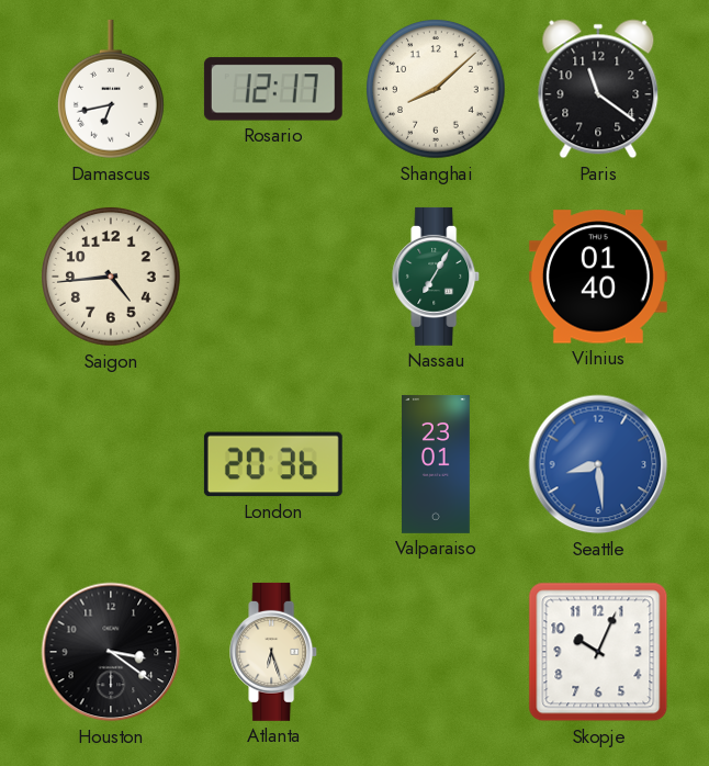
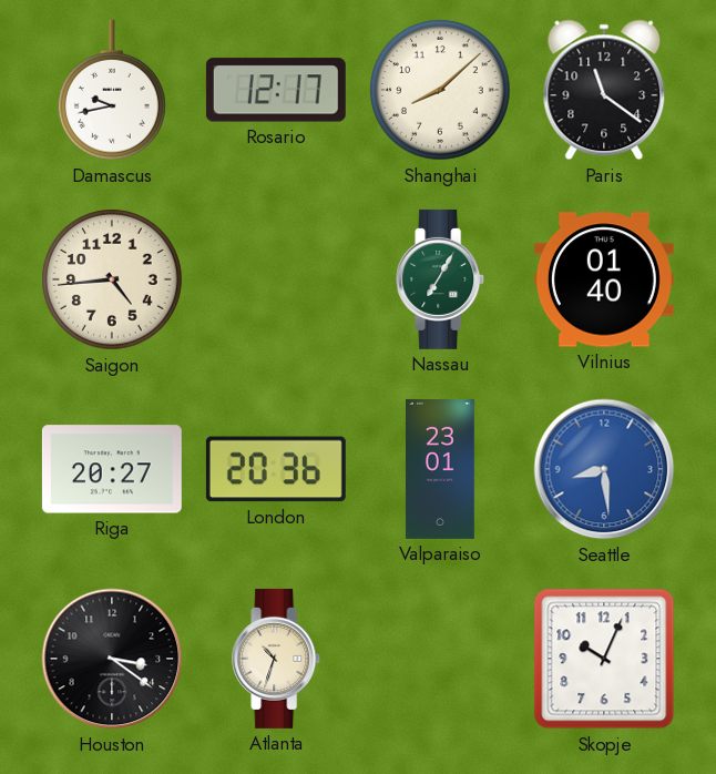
Damascus: 6:43 -> 9:43
Riga: none -> 20:27
Atlanta: 6:27 -> 10:33
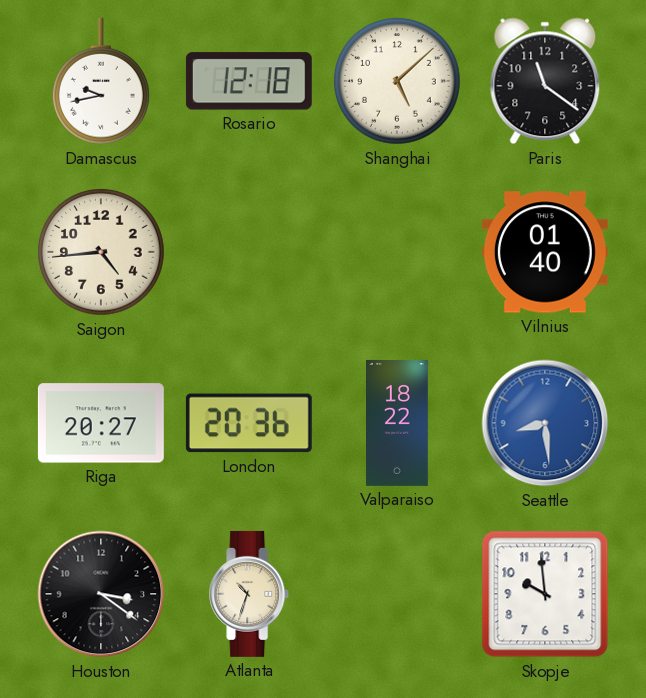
Rosario: 12:17 -> 12:18
Shanghai: 8:08 -> 5:08
Nassau: 7:05 -> none
Valparaiso: 23:01 -> 18:22
Skopje: 10:04 -> 9:59
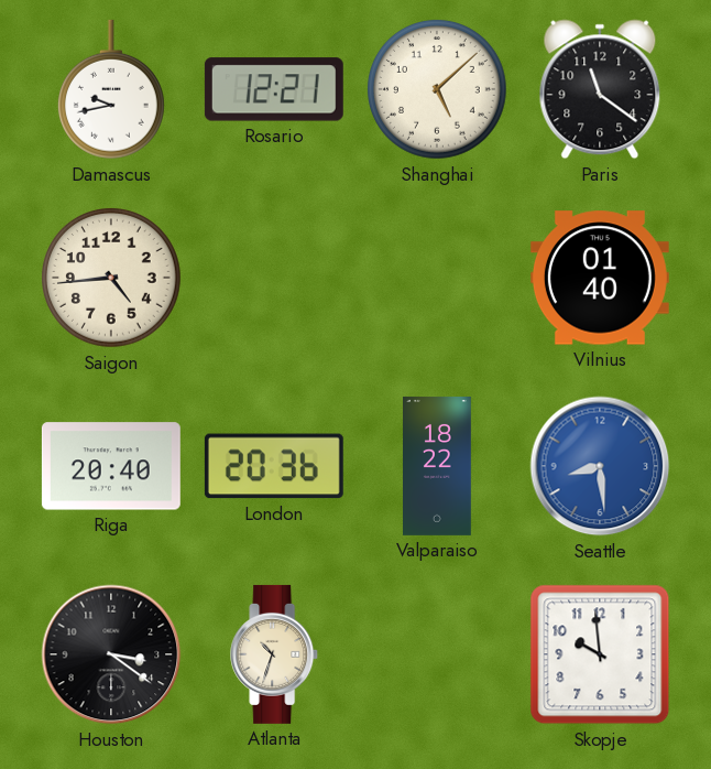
Rosario: 12:18 -> 12:21
Riga: 20:27 -> 20:40
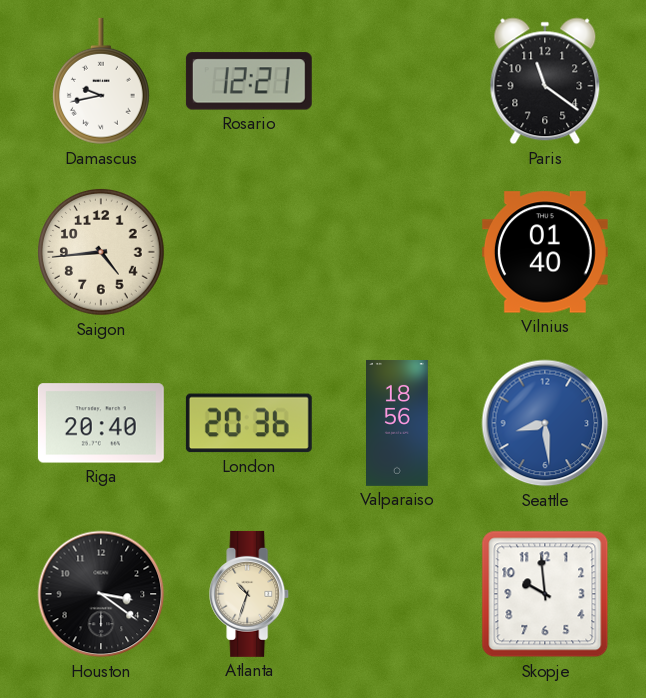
Shanghai: 5:08 -> none
Valparaiso: 18:22 -> 18:56
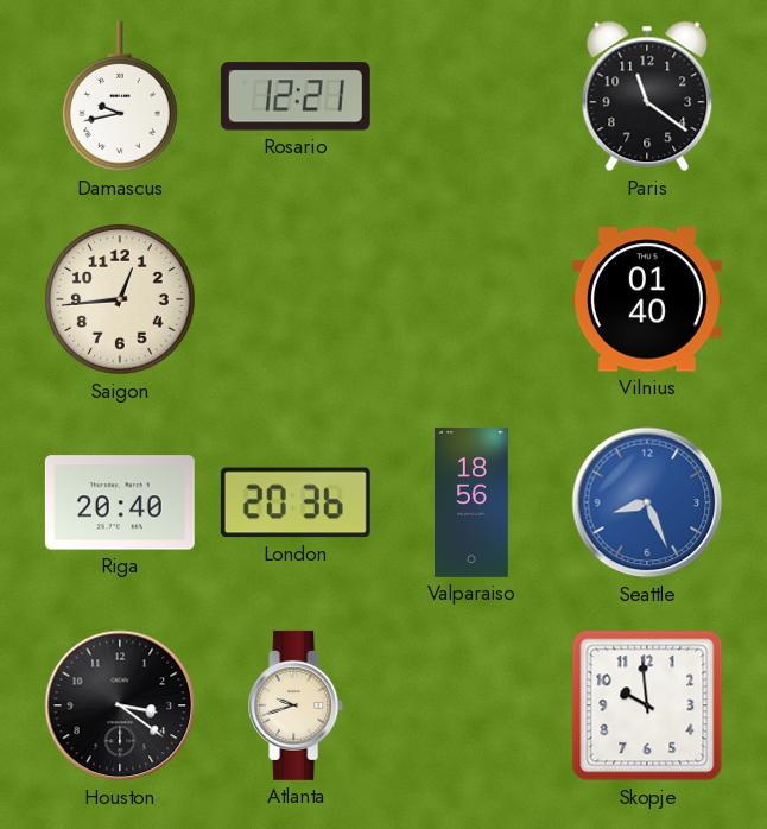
Saigon: 4:44 -> 12:44
Seattle: 8:29 -> 8:26
Atlanta: 10:33 -> 9:42
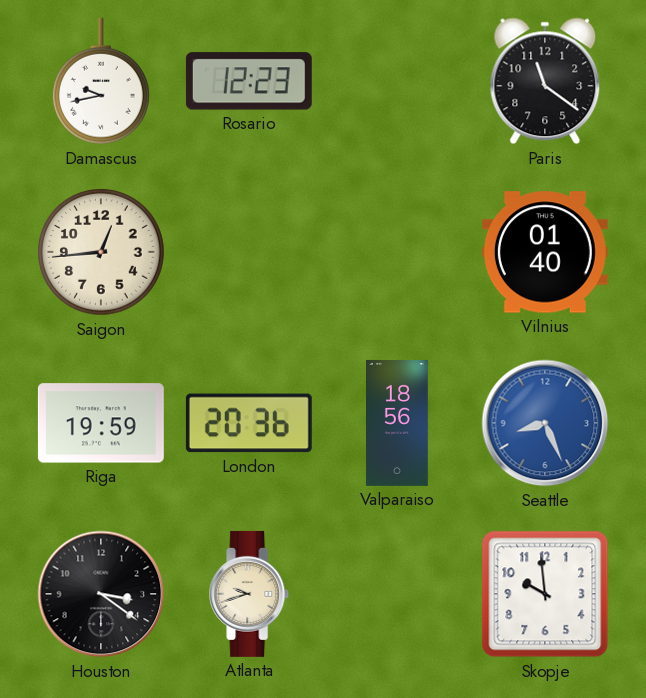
Rosario: 12:21 -> 12:23
Riga: 20:40 -> 19:59
